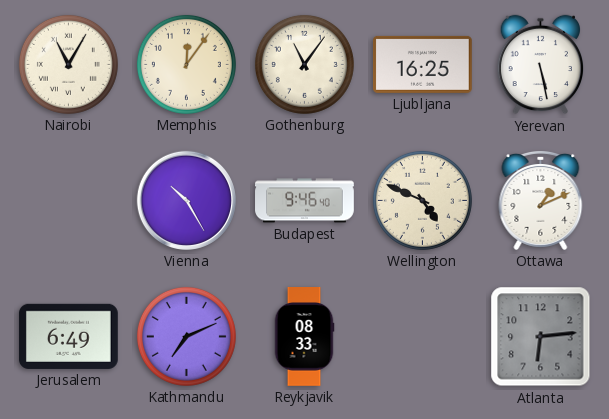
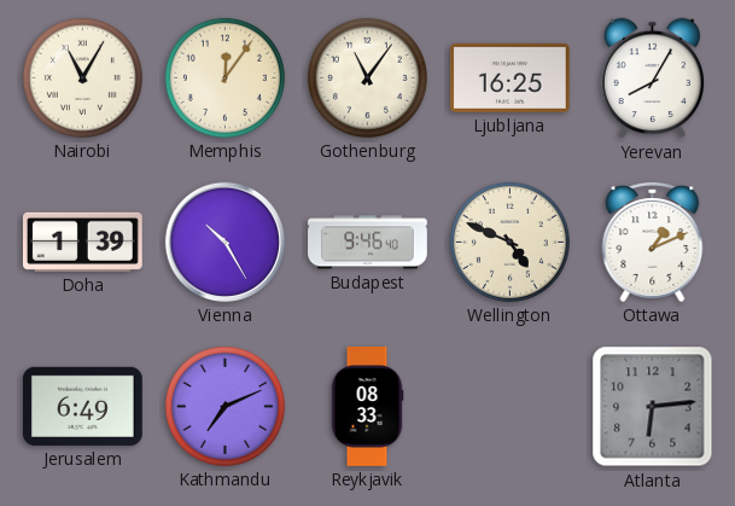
Yerevan: 5:28 -> 8:05
Doha: none -> 1:39
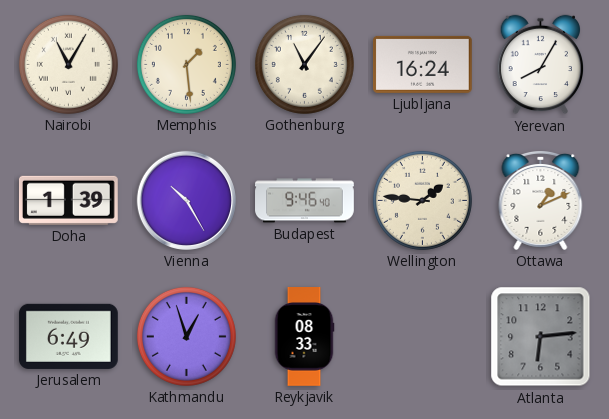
Memphis: 12:06 -> 1:29
Ljubljana: 16:25 -> 16:24
Wellington: 4:49 -> 1:46
Kathmandu: 7:11 -> 12:57
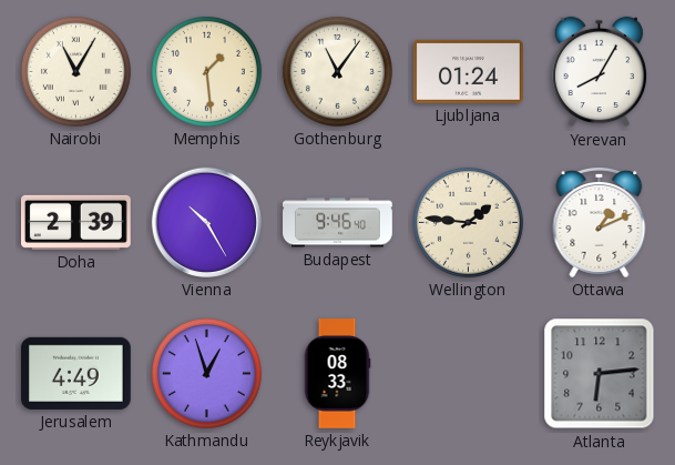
Ljubljana: 16:24 -> 01:24
Doha: 1:39 -> 2:39
Jerusalem: 6:49 -> 4:49
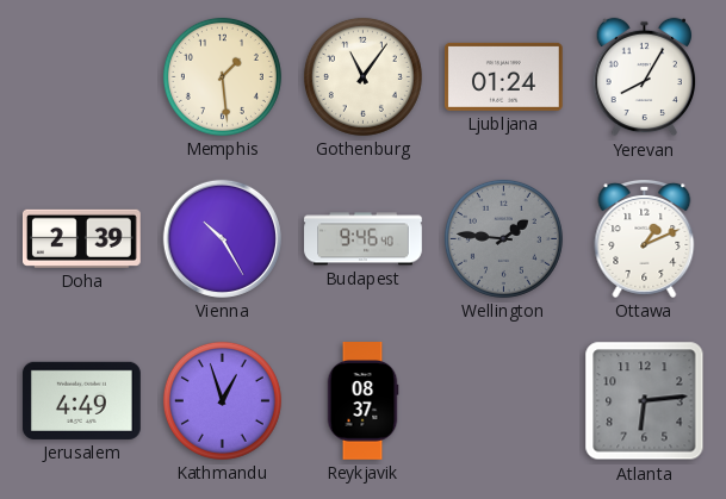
Nairobi: 11:05 -> none
Wellington dial: cream -> grey
Reykjavik: 08:33 -> 08:37
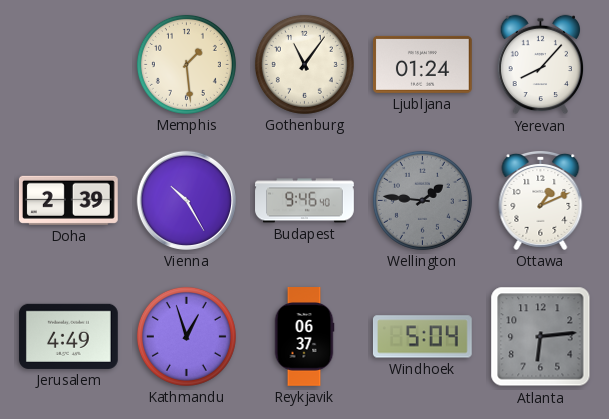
Yerevan: 8:05 -> 8:07
Reykjavik: 08:37 -> 06:37
Windhoek: none -> 5:04
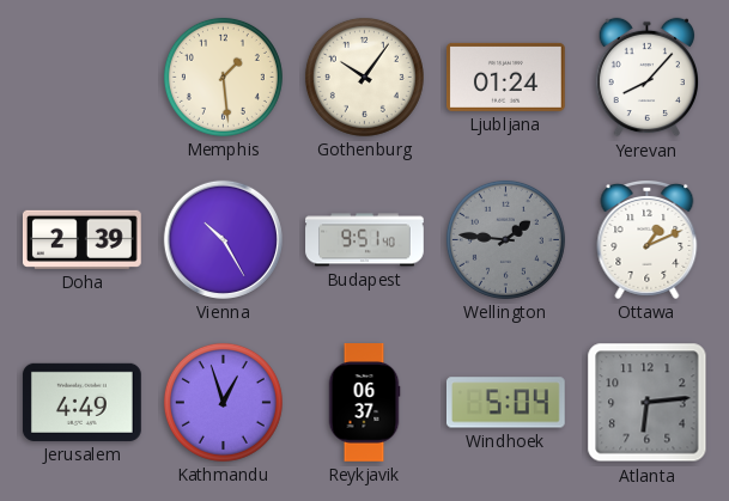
Gothenburg: 11:06 -> 10:06
Budapest: 9:46 -> 9:51
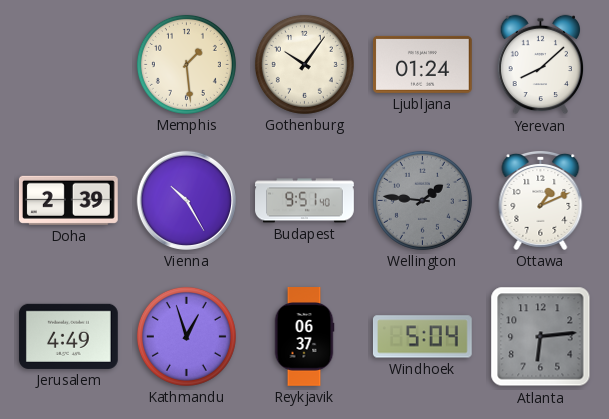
Yerevan: 8:07 -> 8:08
